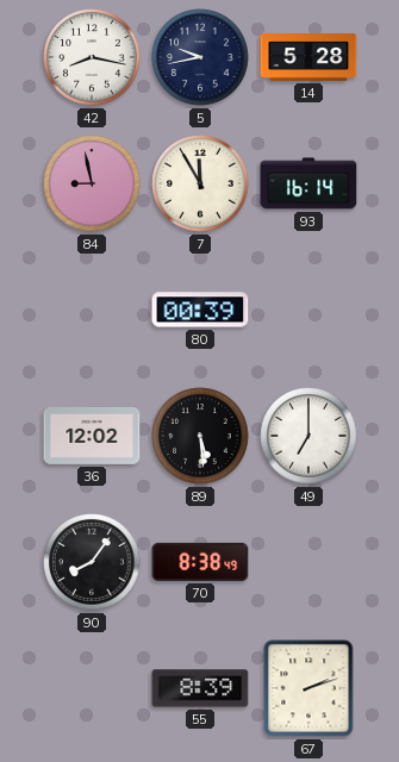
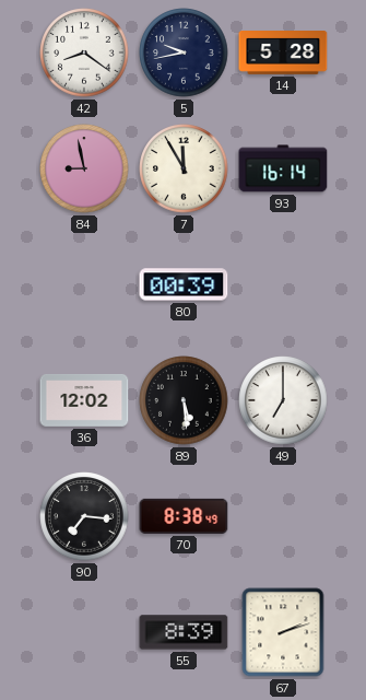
42: 8:17 -> 8:21
90: 8:06 -> 7:16
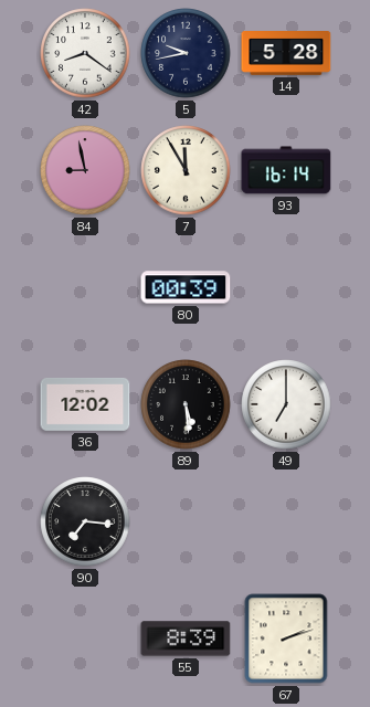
70: 8:38 -> none
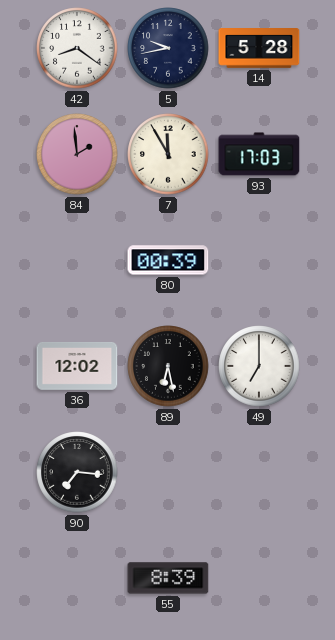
84: 8:58 -> 1:59
93: 16:14 -> 17:03
89: 5:29 -> 6:28
67: 2:12 -> none
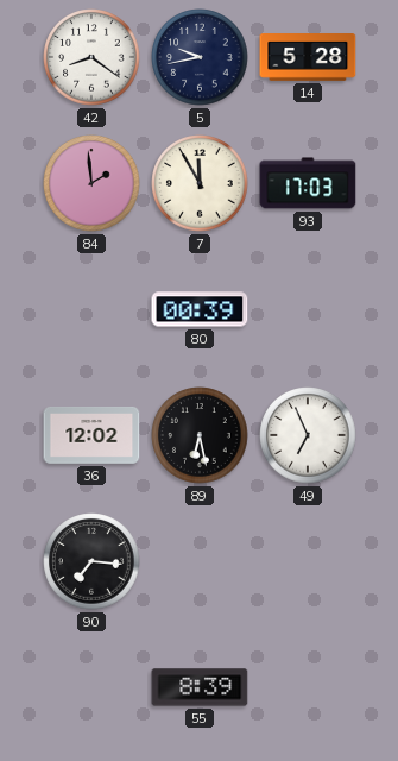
49: 7:00 -> 6:56
